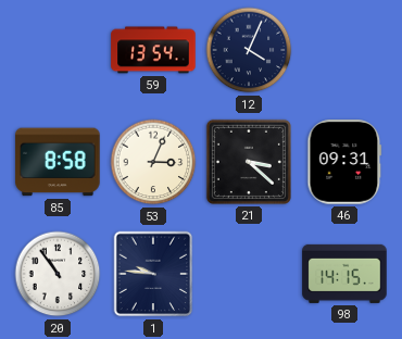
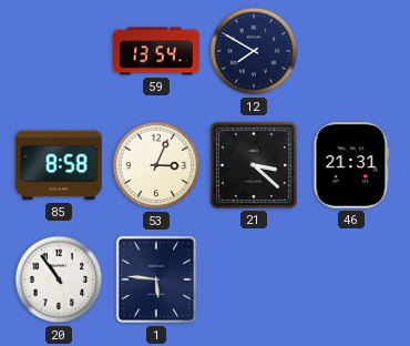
12: 4:04 -> 7:50
46: 09:31 -> 21:31
1: 9:46 -> 5:46
98: 14:15 -> none
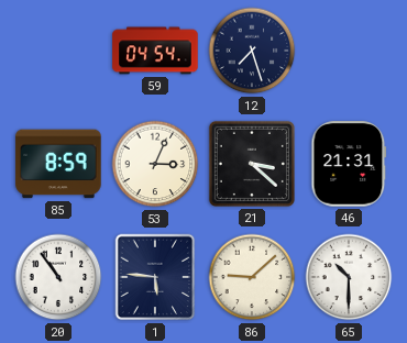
59: 13:54 -> 04:54
12: 7:50 -> 7:27
85: 8:58 -> 8:59
86: none -> 9:08
65: none -> 10:30
